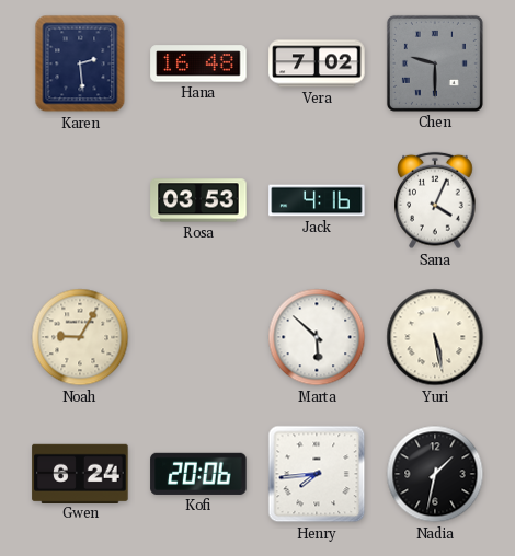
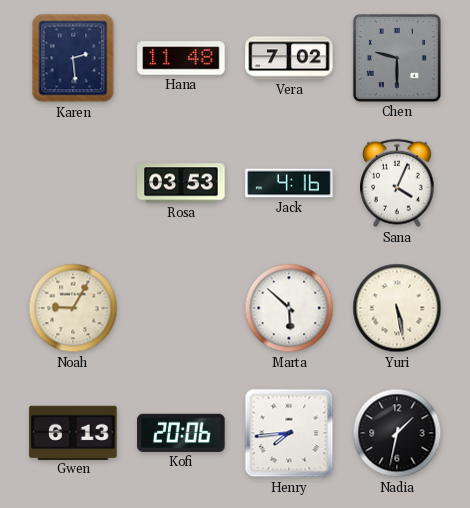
Hana: 16:48 -> 11:48
Gwen: 6:24 -> 6:13
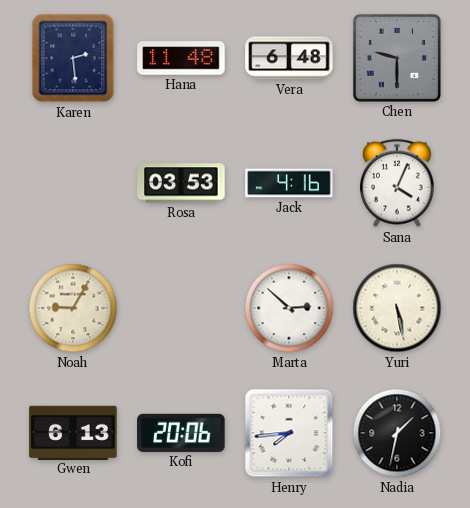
Vera: 7:02 -> 6:48
Marta: 5:52 -> 2:52
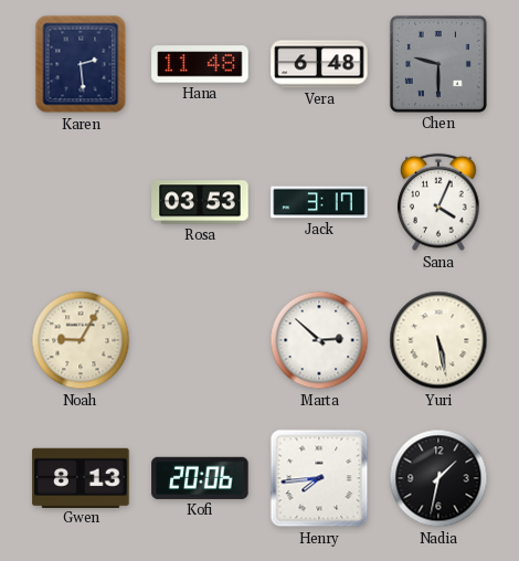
Jack: 4:16 -> 3:17
Gwen: 6:13 -> 8:13
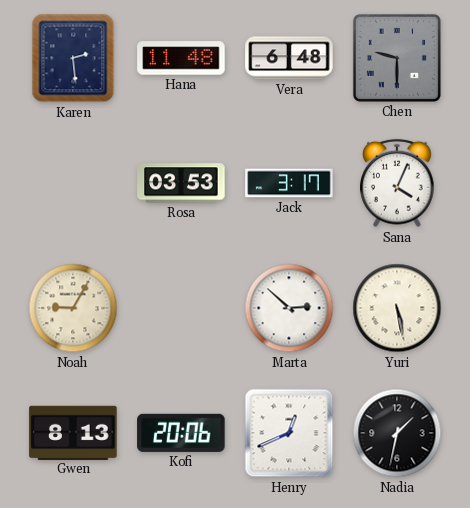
Henry: 7:44 -> 12:41
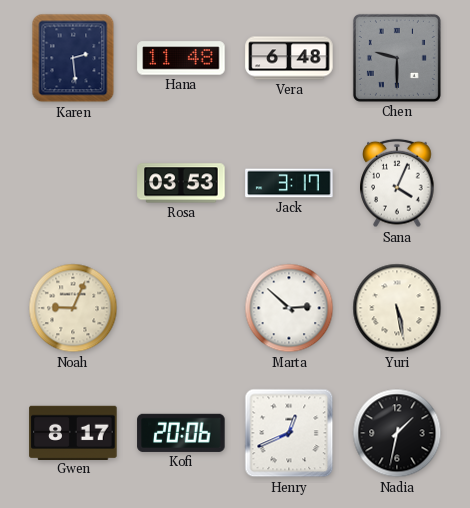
Noah: 9:05 -> 9:04
Gwen: 8:13 -> 8:17
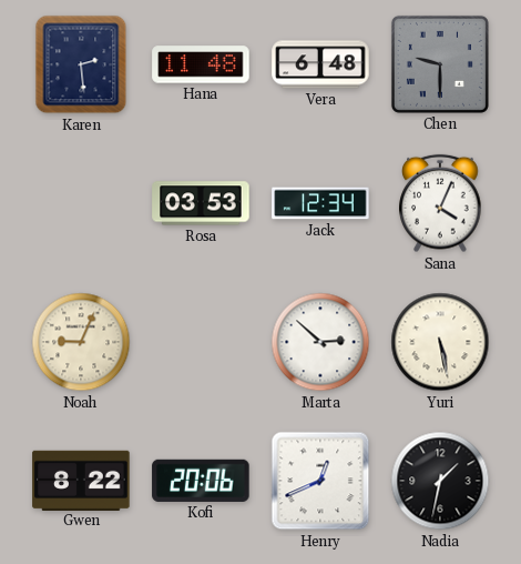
Jack: 3:17 -> 12:34
Gwen: 8:17 -> 8:22
